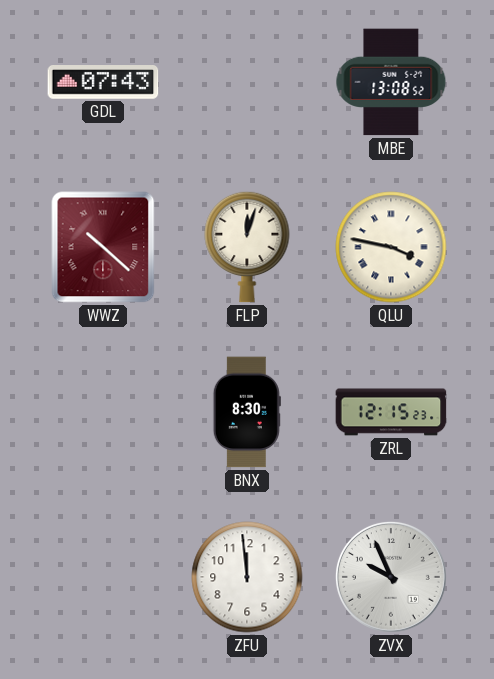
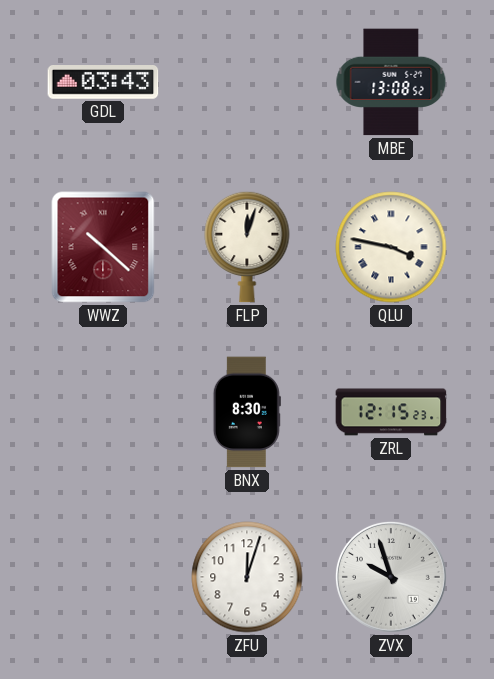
GDL: 07:43 -> 03:43
ZFU: 11:59 -> 12:03
ZVX: 9:56 -> 9:57
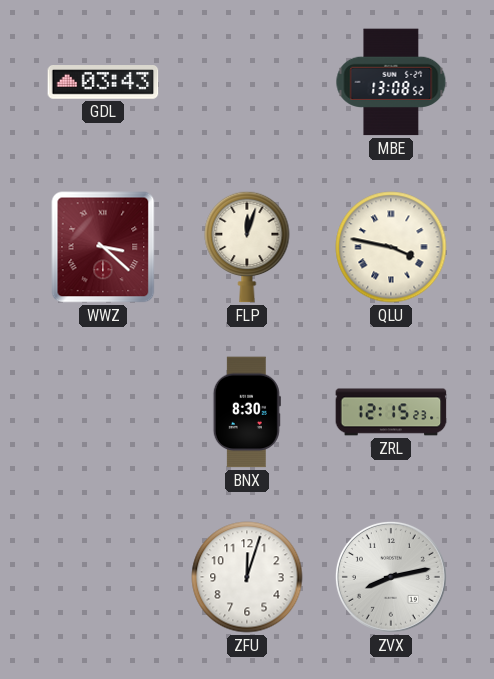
WWZ: 10:22 -> 3:22
ZVX: 9:57 -> 8:13
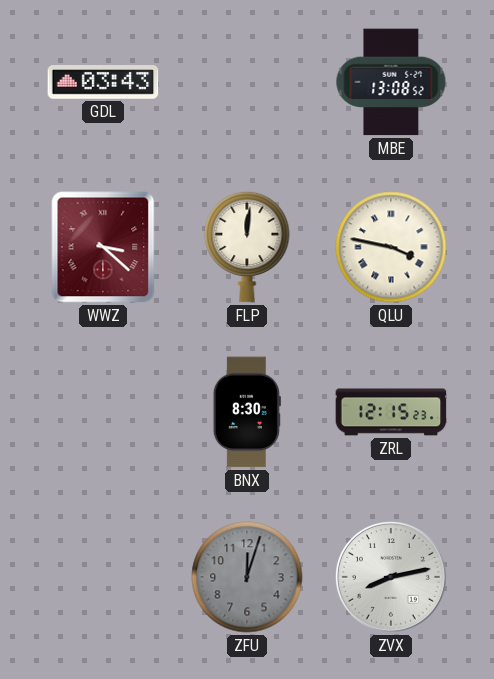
FLP: 12:03 -> 12:01
ZFU dial: white -> grey
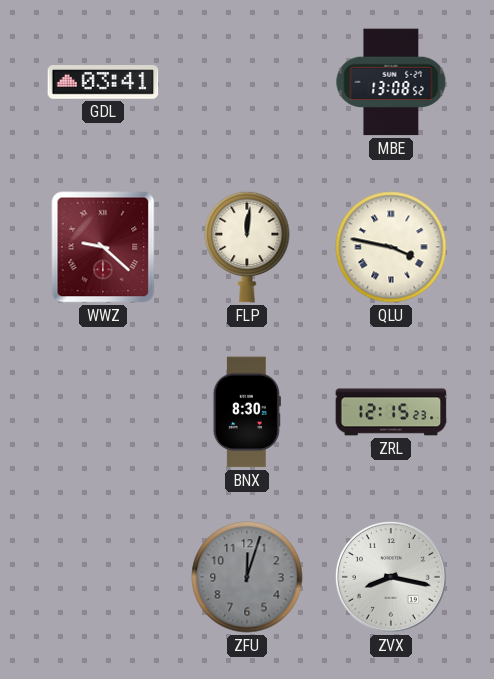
GDL: 03:43 -> 03:41
WWZ: 3:22 -> 9:22
ZVX: 8:13 -> 8:17
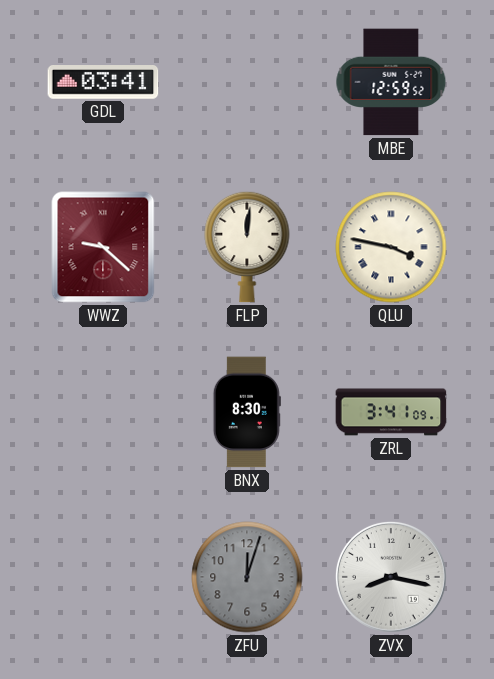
MBE: 13:08 -> 12:59
ZRL: 12:15 -> 3:41
